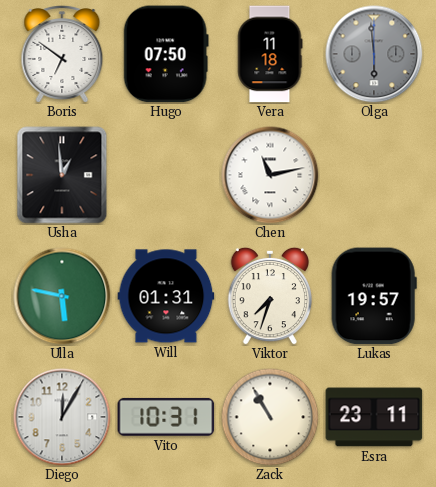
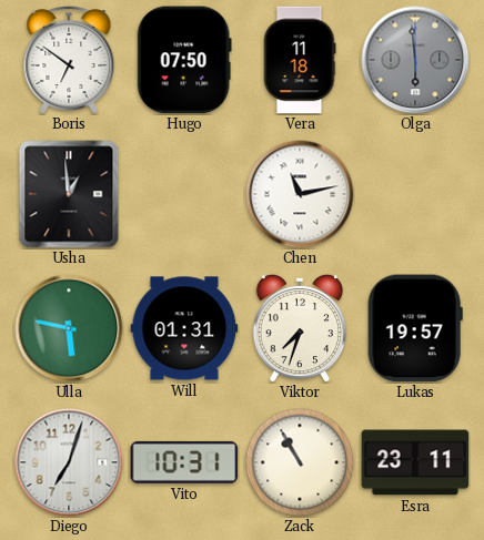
Diego: 12:05 -> 7:03
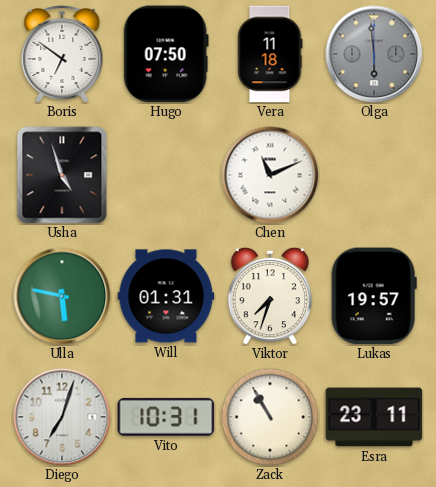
Usha: 12:59 -> 4:57
Chen: 11:13 -> 11:11
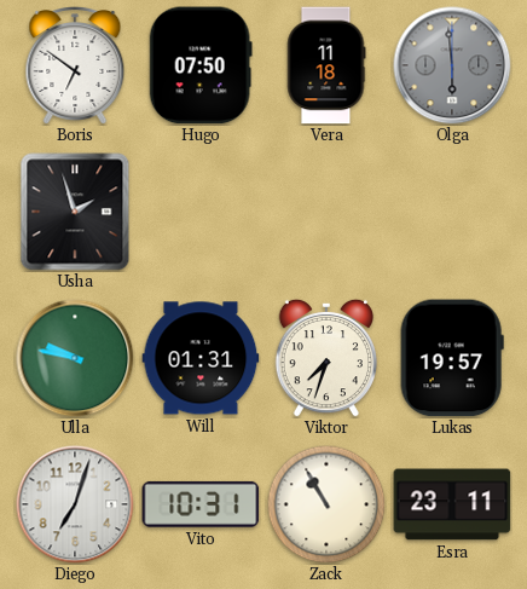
Usha: 4:57 -> 1:57
Chen: 11:11 -> none
Ulla: 5:47 -> 9:47
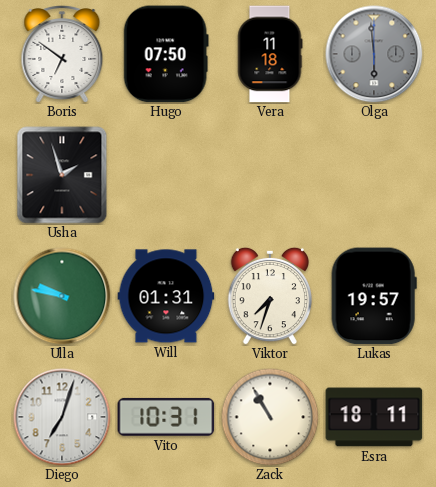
Esra: 23:11 -> 18:11
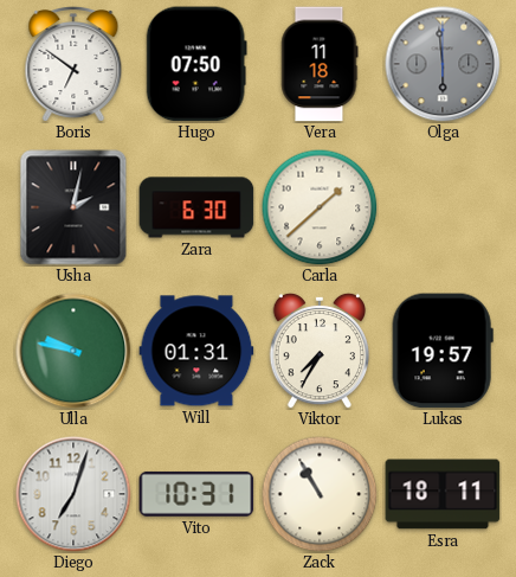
Usha: 1:57 -> 2:02
Zara: none -> 6:30
Carla: none -> 1:38
Viktor: 7:33 -> 7:35
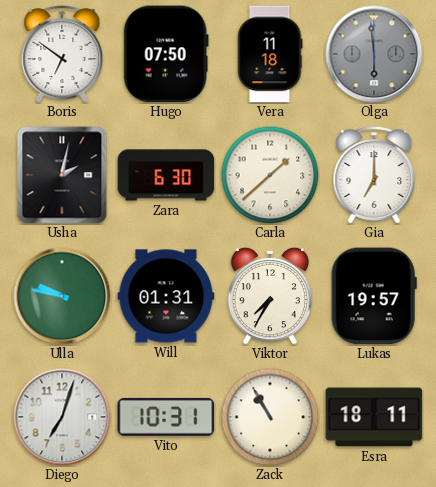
Gia: none -> 7:00
